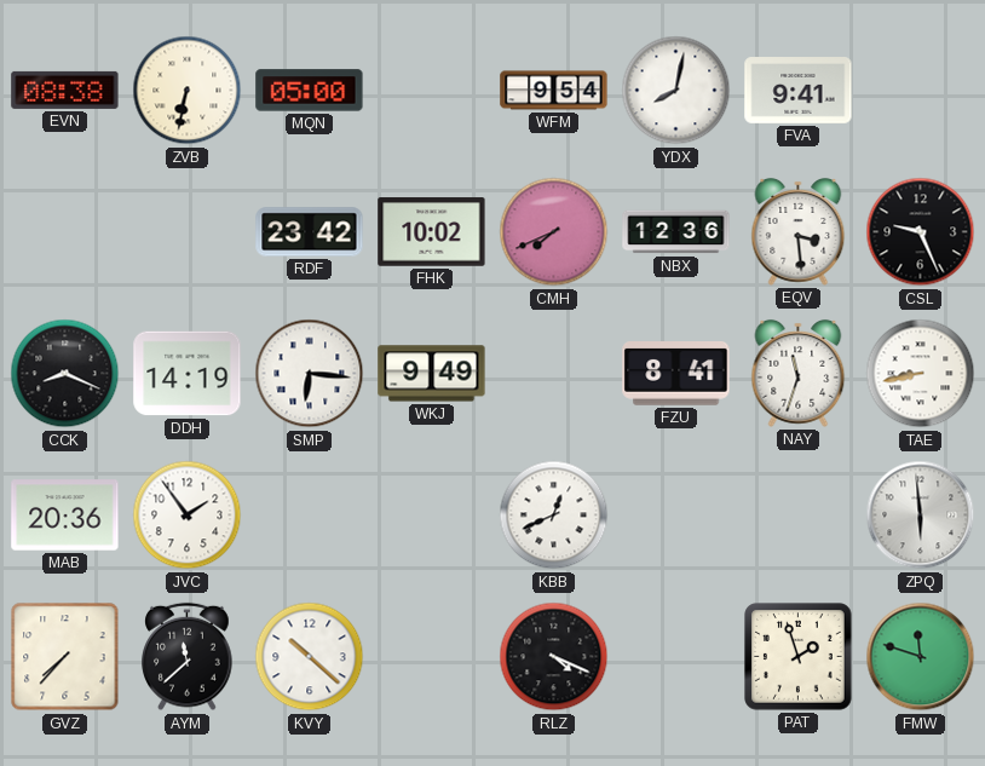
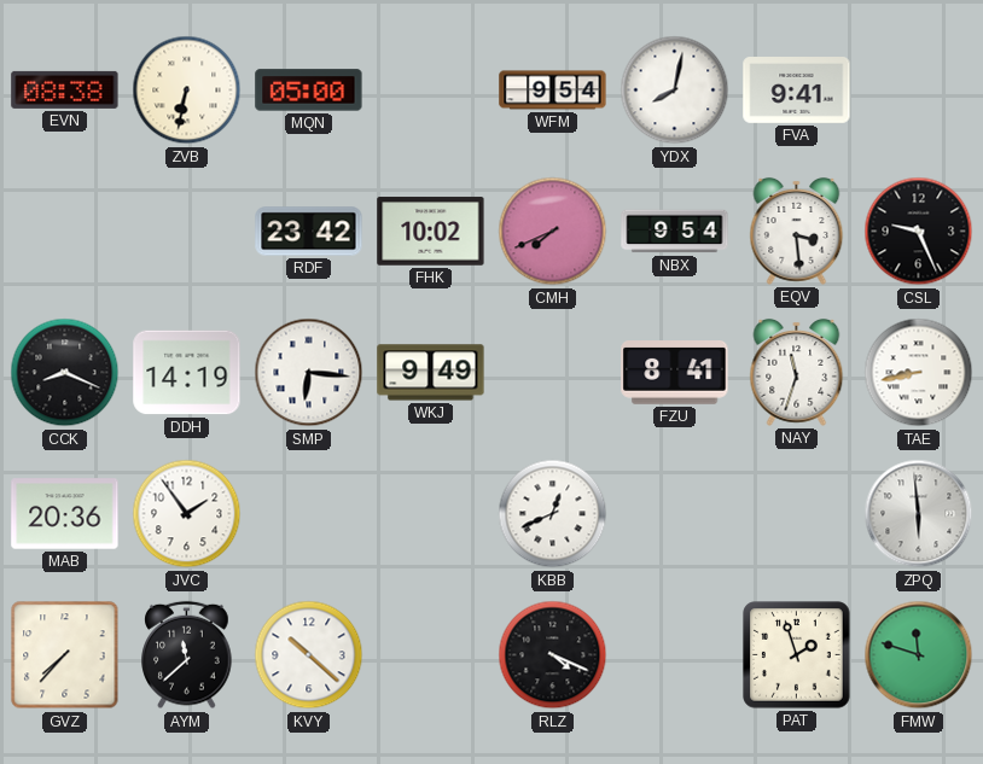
NBX: 12:36 -> 9:54
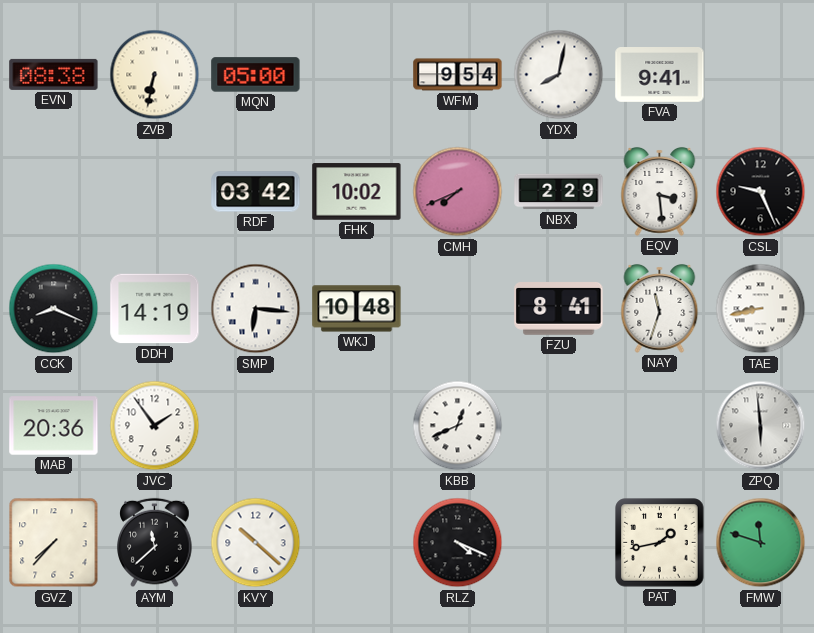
RDF: 23:42 -> 03:42
NBX: 9:54 -> 2:29
WKJ: 9:49 -> 10:48
PAT: 1:57 -> 1:43
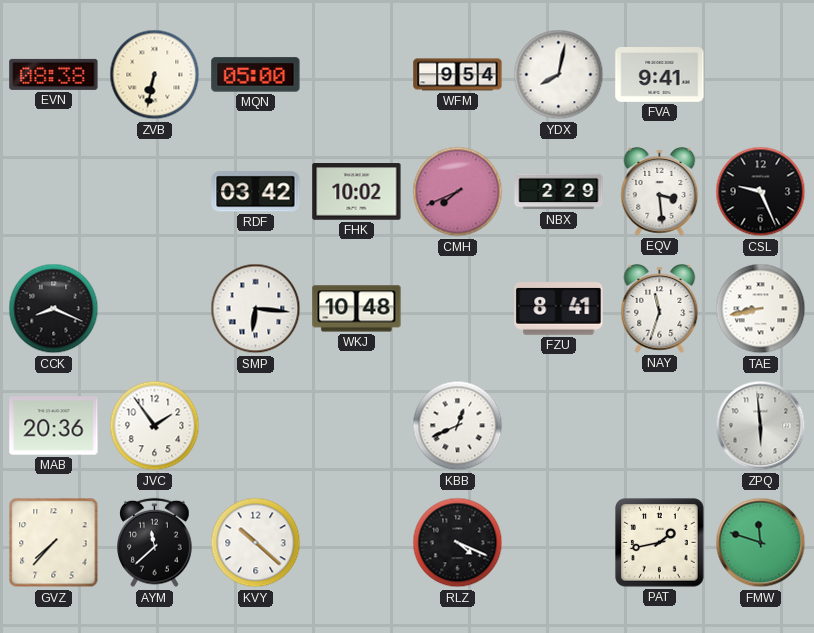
DDH: 14:19 -> none
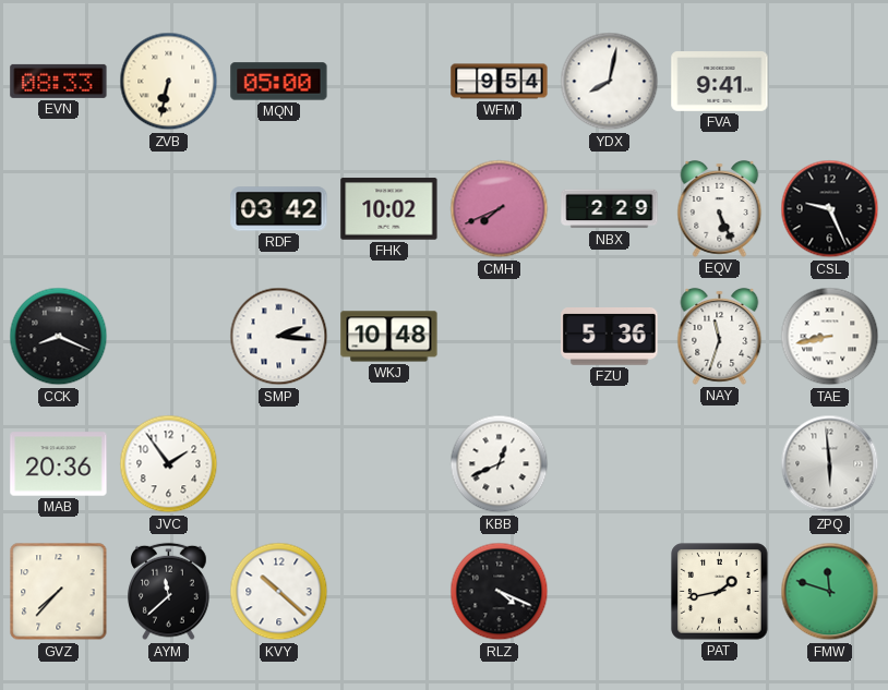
EVN: 08:38 -> 08:33
EQV: 3:29 -> 5:26
SMP: 6:16 -> 2:16
FZU: 8:41 -> 5:36
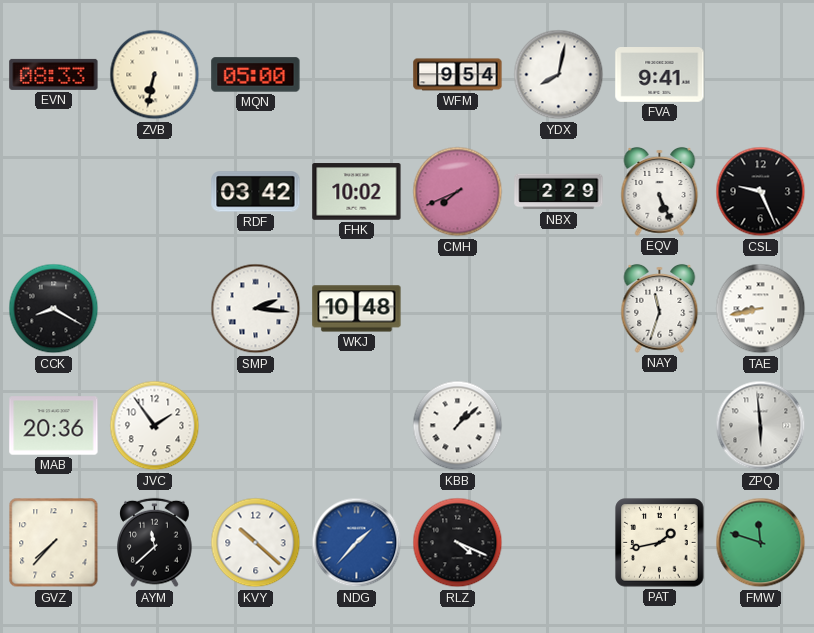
CCK: 8:19 -> 8:20
FZU: 5:36 -> none
KBB: 12:41 -> 1:08
NDG: none -> 1:37
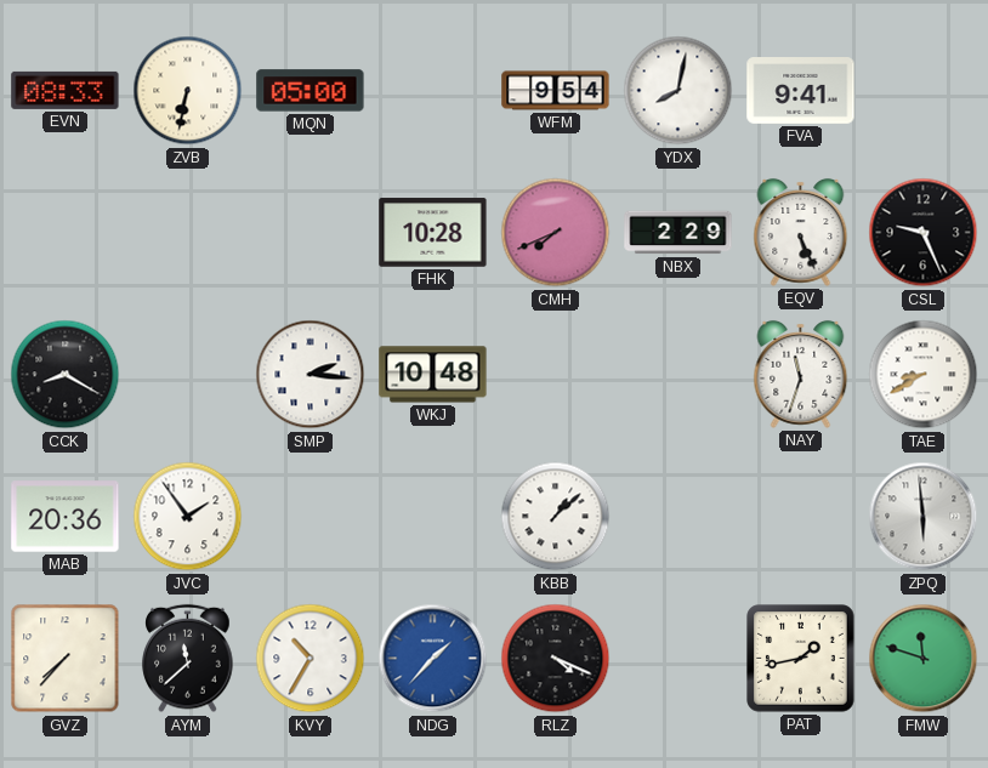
RDF: 03:42 -> none
FHK: 10:02 -> 10:28
TAE: 8:43 -> 8:40
KVY: 10:22 -> 10:35
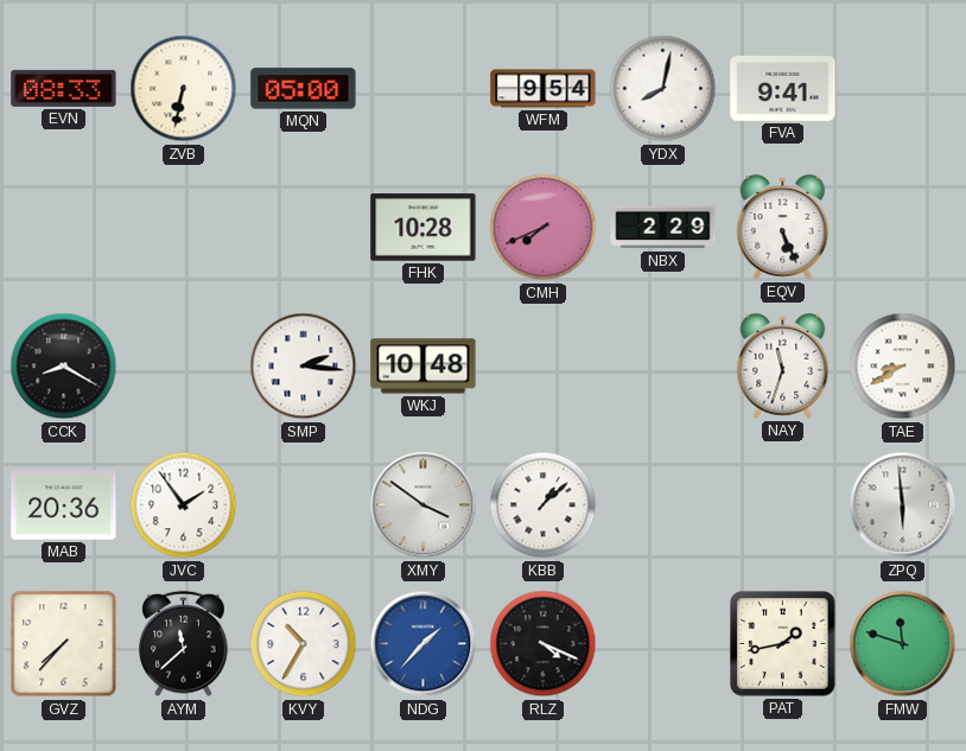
CSL: 9:26 -> none
XMY: none -> 3:51
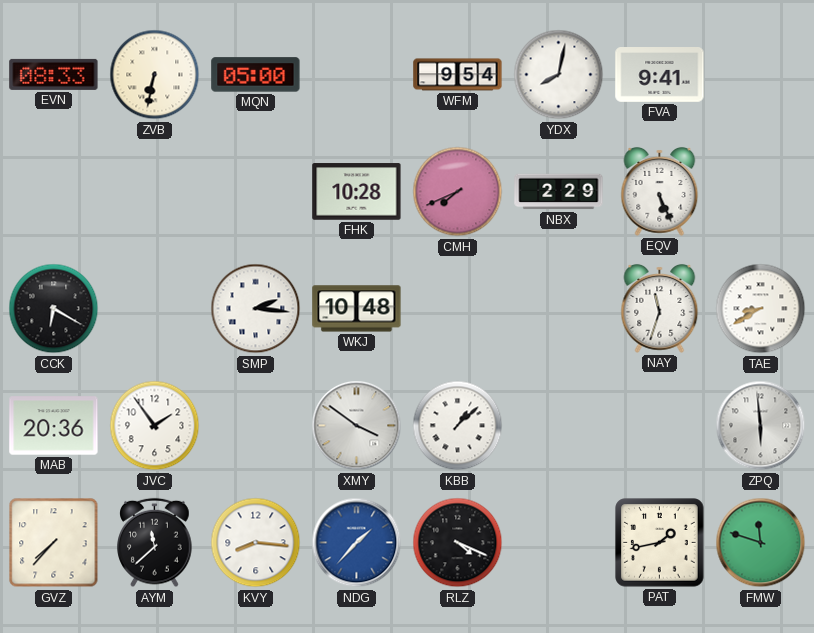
CCK: 8:20 -> 6:20
KVY: 10:35 -> 8:16
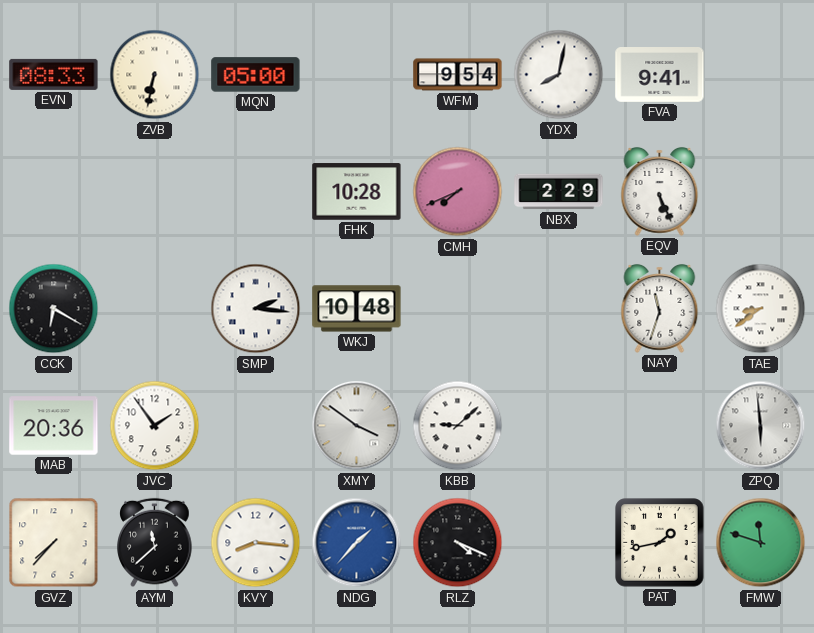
TAE: 8:40 -> 8:39
KBB: 1:08 -> 9:08
